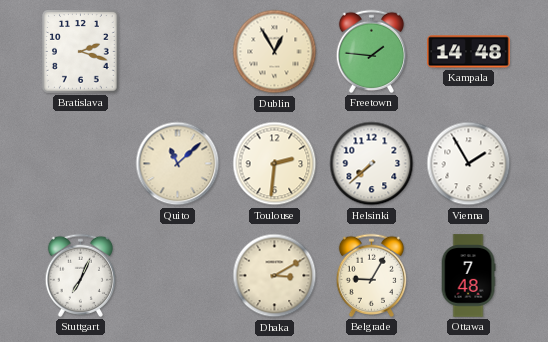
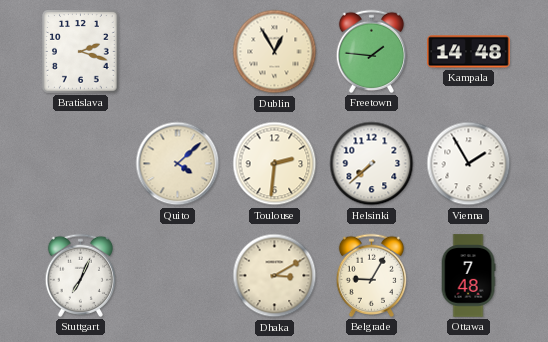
Quito: 11:08 -> 4:08
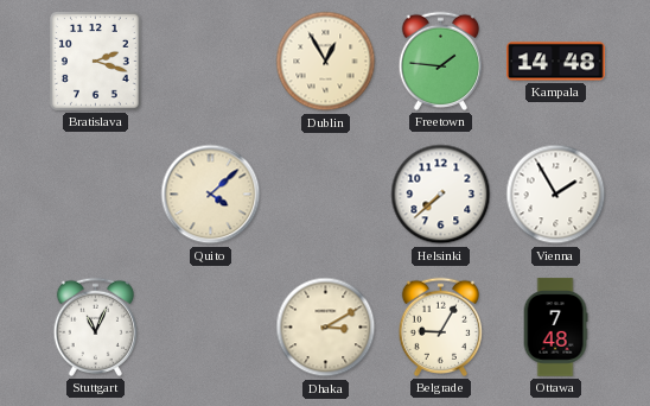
Toulouse: 2:31 -> none
Stuttgart: 7:04 -> 11:04
